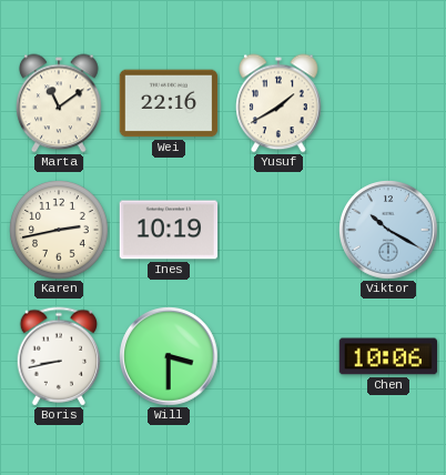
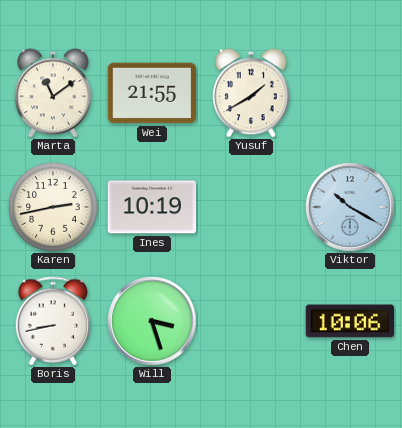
Wei: 22:16 -> 21:55
Will: 3:30 -> 3:27
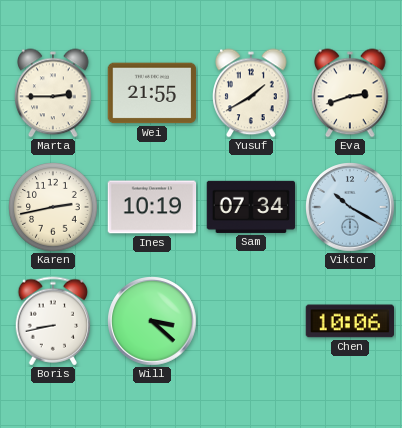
Marta: 11:09 -> 2:45
Eva: none -> 2:42
Sam: none -> 07:34
Will: 3:27 -> 3:22
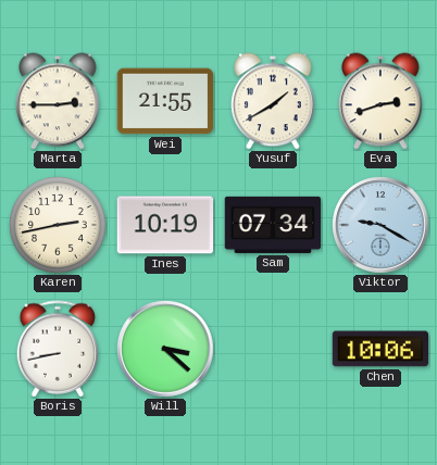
Viktor: 10:20 -> 9:20
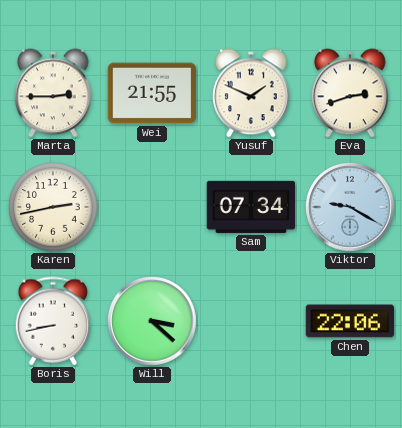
Yusuf: 1:40 -> 1:49
Ines: 10:19 -> none
Chen: 10:06 -> 22:06
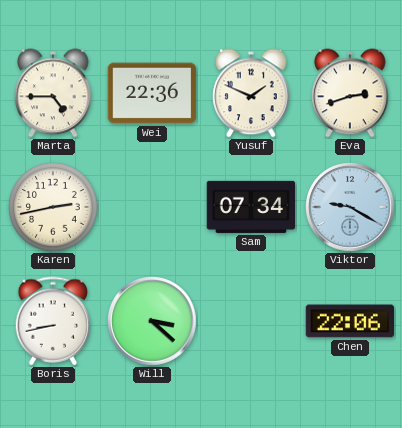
Marta: 2:45 -> 4:45
Wei: 21:55 -> 22:36
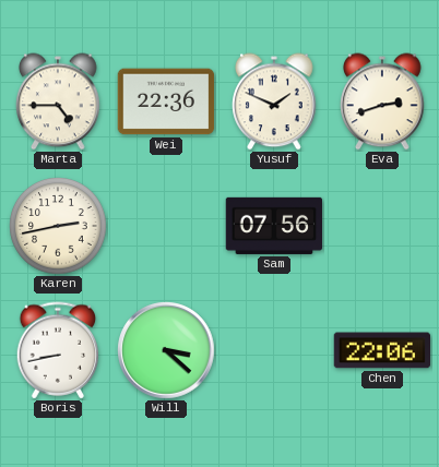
Sam: 07:34 -> 07:56
Viktor: 9:20 -> none
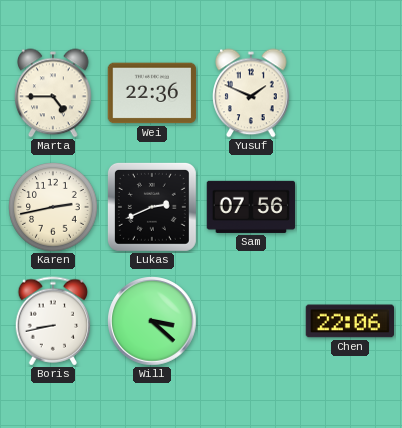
Eva: 2:42 -> none
Lukas: none -> 2:41
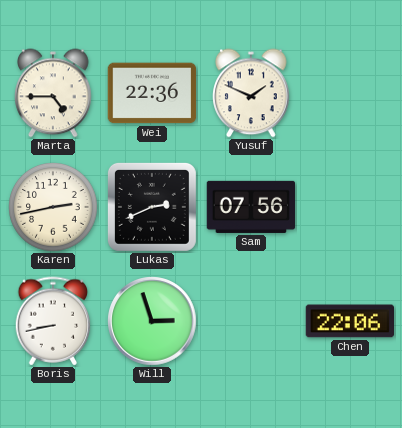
Will: 3:22 -> 2:57
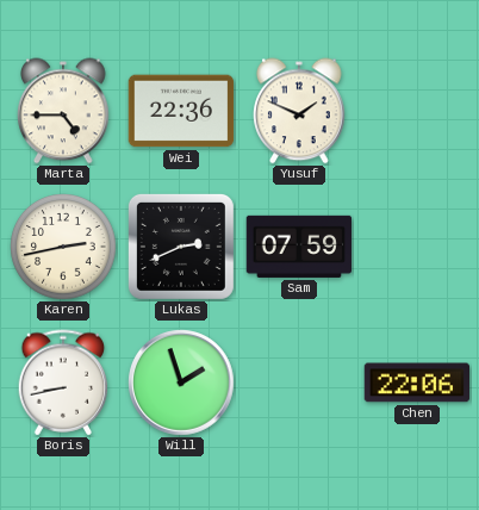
Sam: 07:56 -> 07:59
Will: 2:57 -> 1:57
